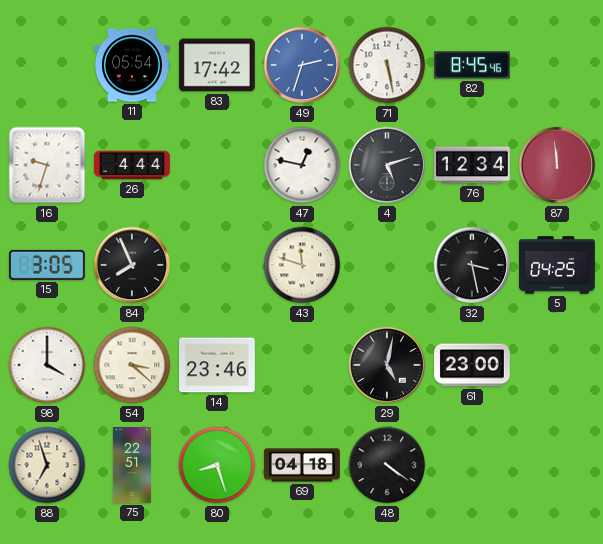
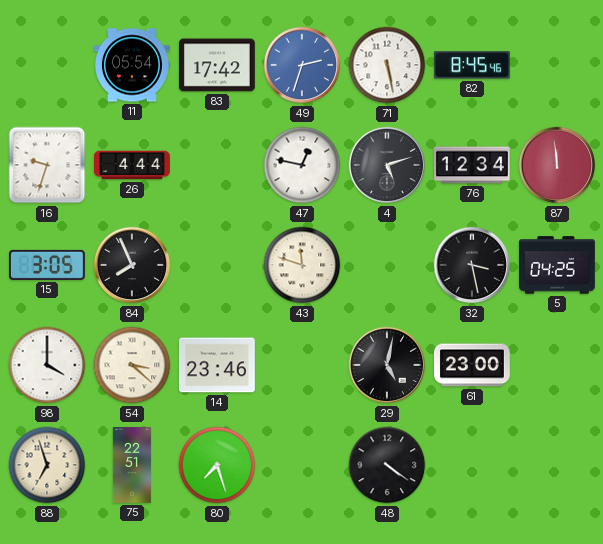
80: 8:27 -> 7:27
69: 04:18 -> none
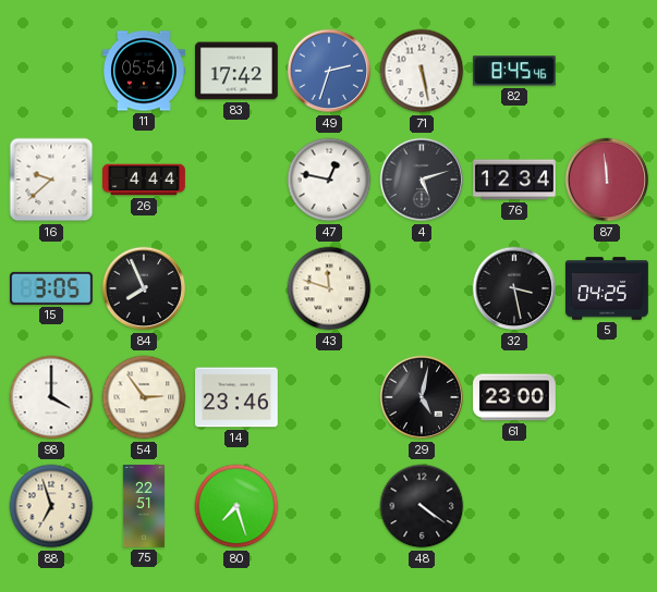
16: 9:33 -> 9:38
54: 3:22 -> 2:54
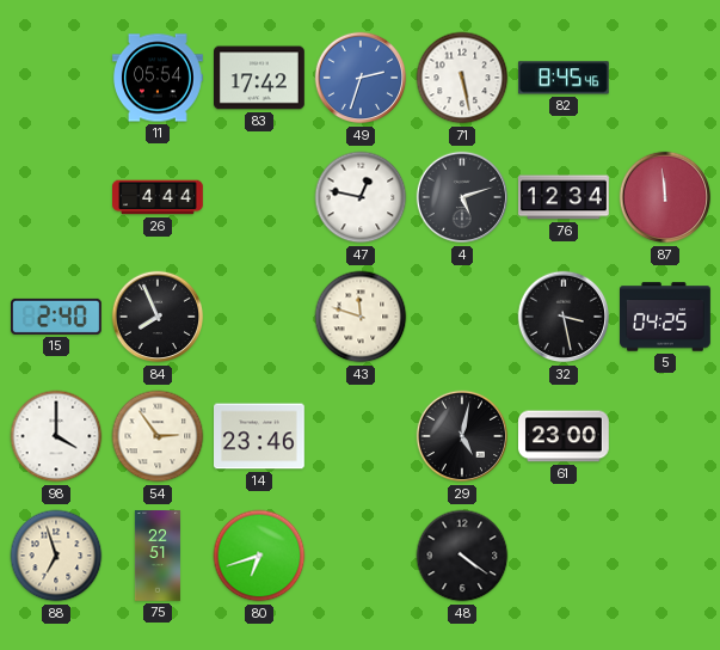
16: 9:38 -> none
15: 3:05 -> 2:40
80: 7:27 -> 6:42
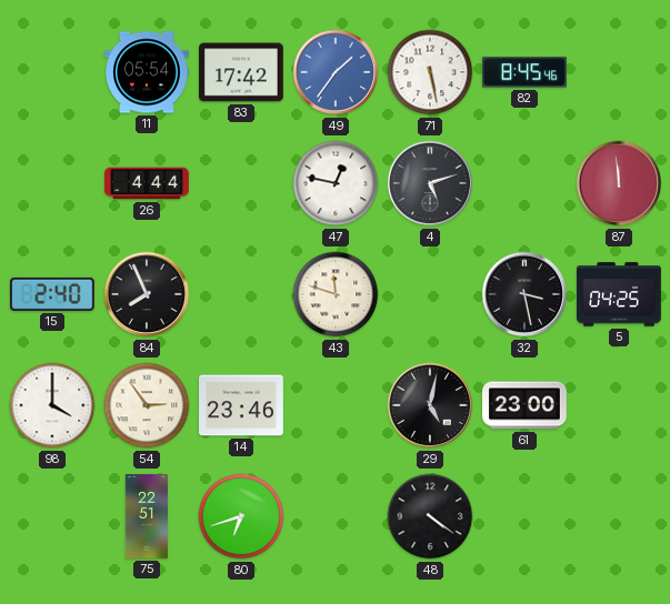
49: 2:33 -> 1:36
76: 12:34 -> none
88: 6:57 -> none
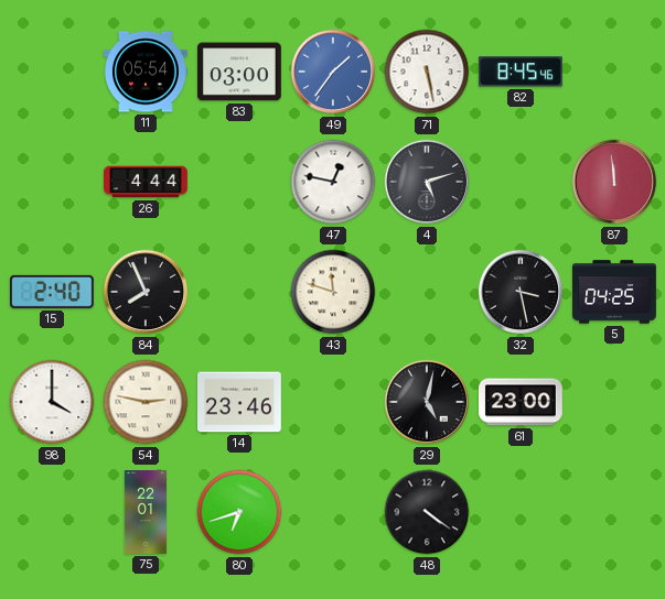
83: 17:42 -> 03:00
54: 2:54 -> 2:47
75: 22:51 -> 22:01
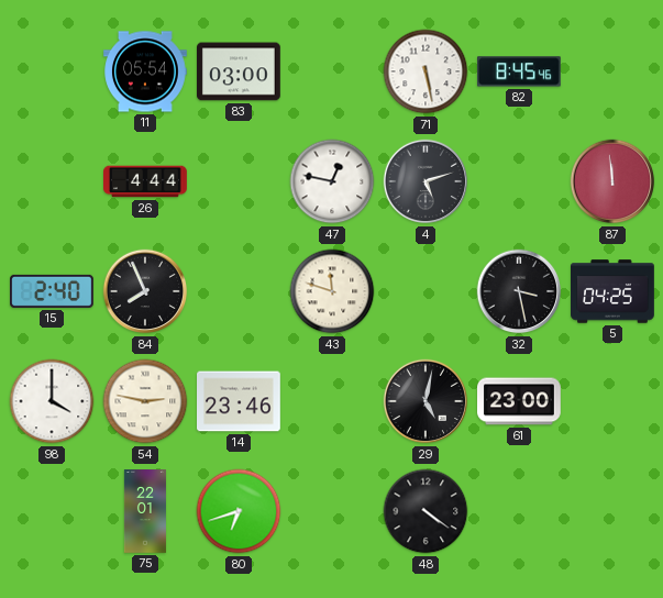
49: 1:36 -> none
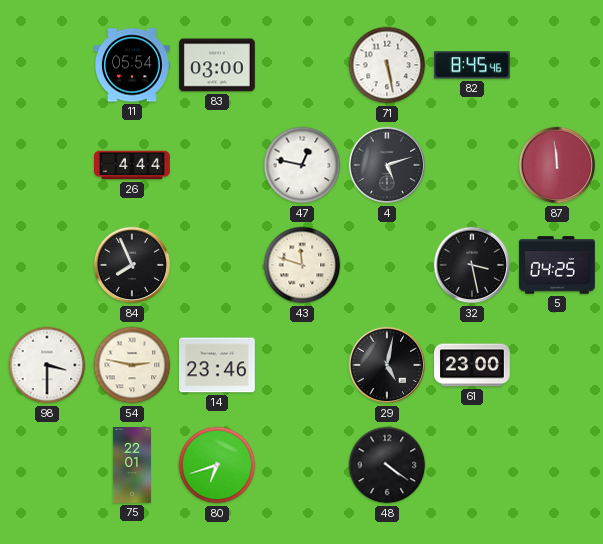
15: 2:40 -> none
98: 4:00 -> 3:30
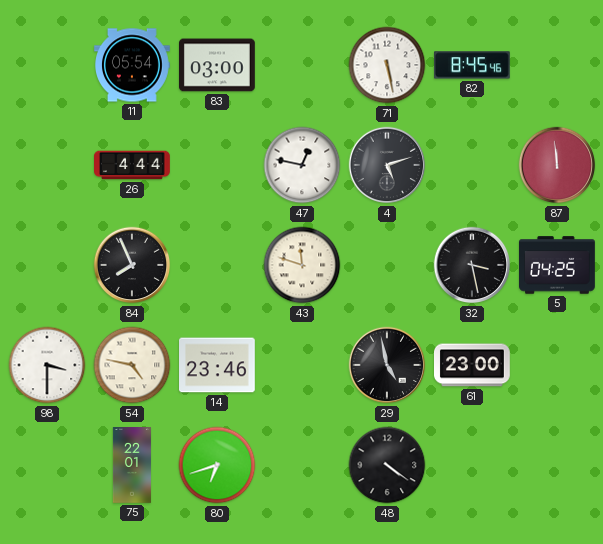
54: 2:47 -> 4:47
29: 5:02 -> 4:58
